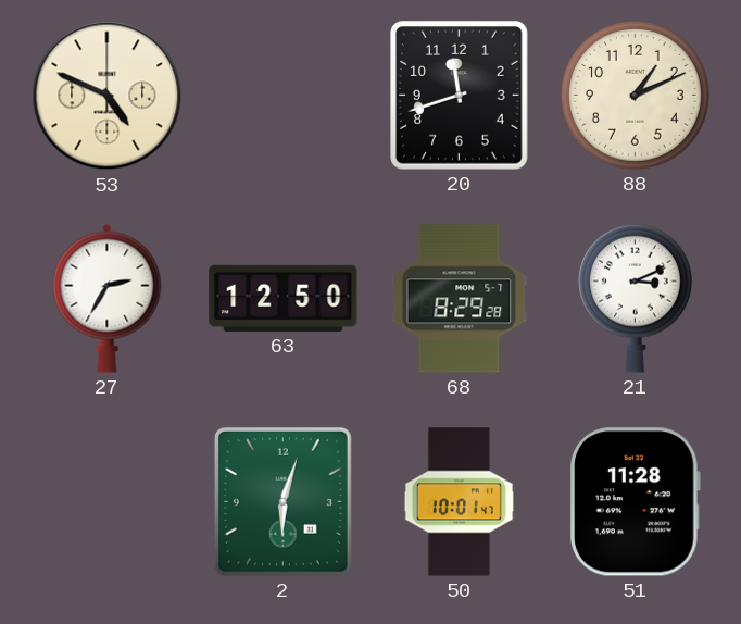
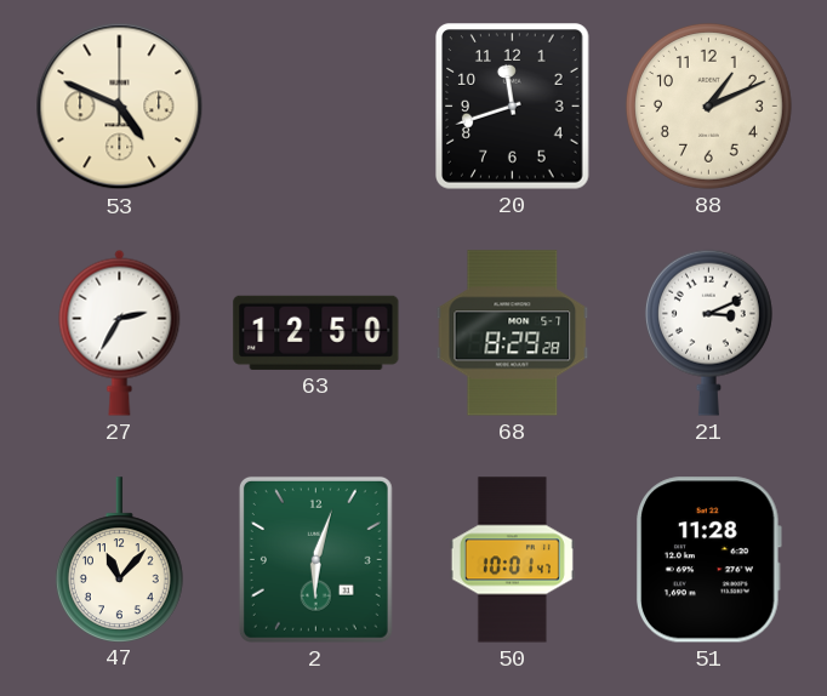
47: none -> 11:07
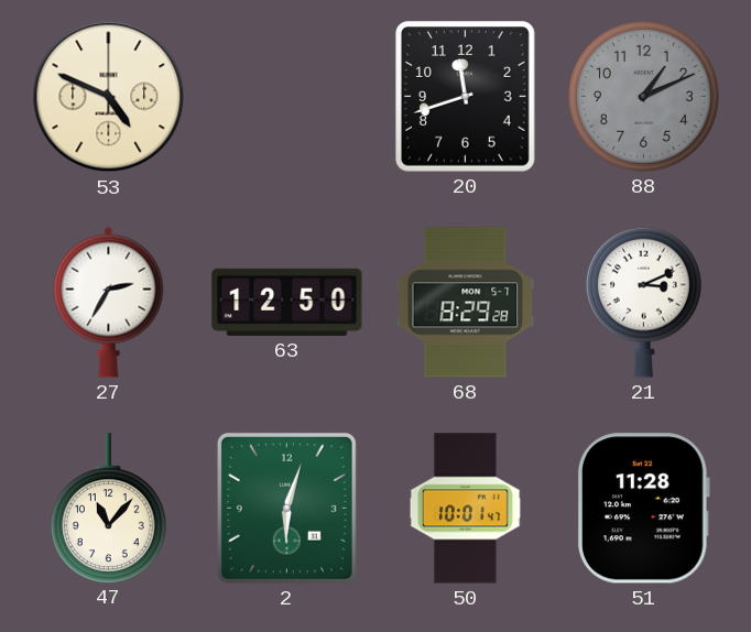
88 dial: cream -> grey
